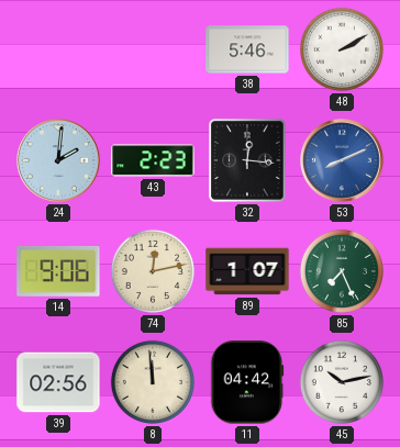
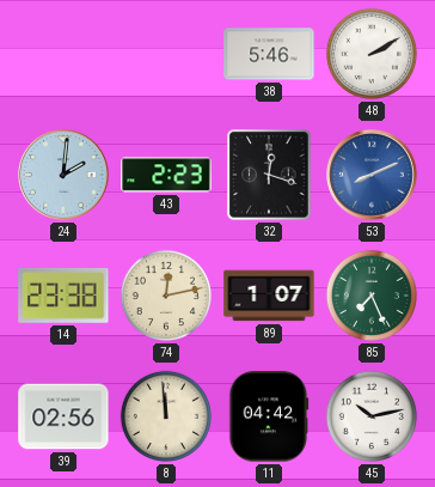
32: 12:16 -> 12:18
14: 9:06 -> 23:38
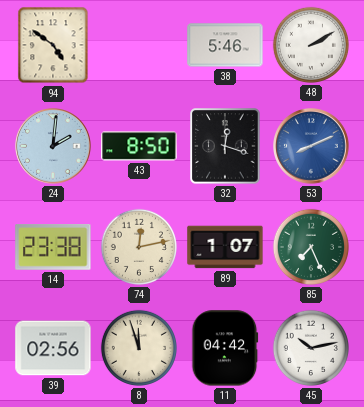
94: none -> 4:51
43: 2:23 -> 8:50
8: 11:59 -> 11:57
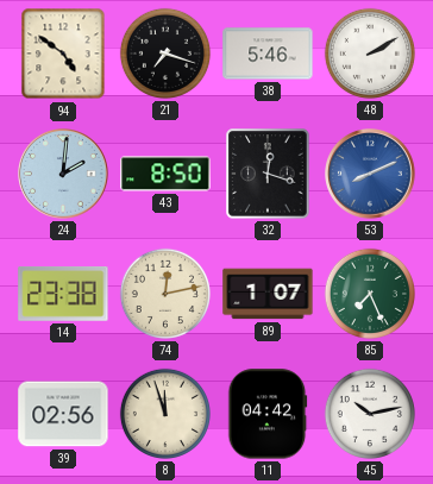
21: none -> 7:18
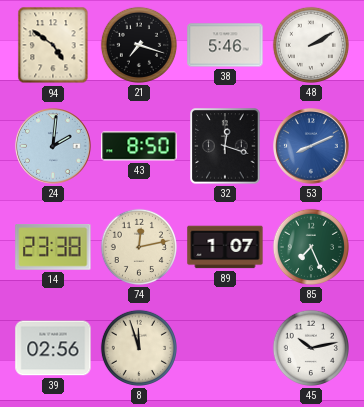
11: 04:42 -> none
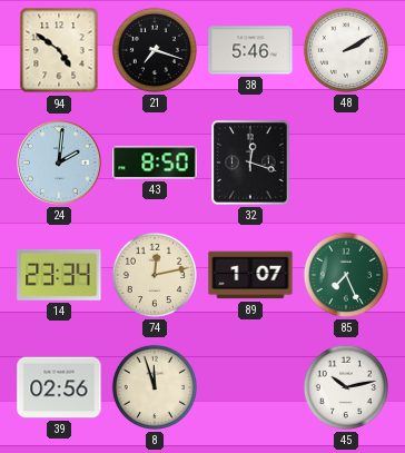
53: 8:11 -> none
14: 23:38 -> 23:34
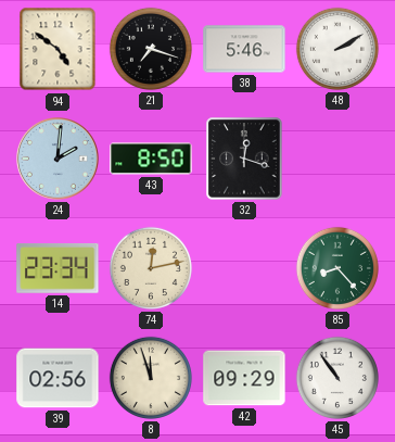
89: 1:07 -> none
85: 7:26 -> 8:23
42: none -> 09:29
45: 10:13 -> 10:54
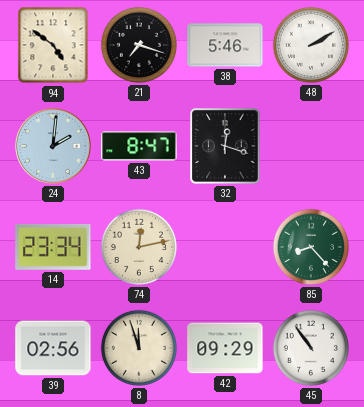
43: 8:50 -> 8:47
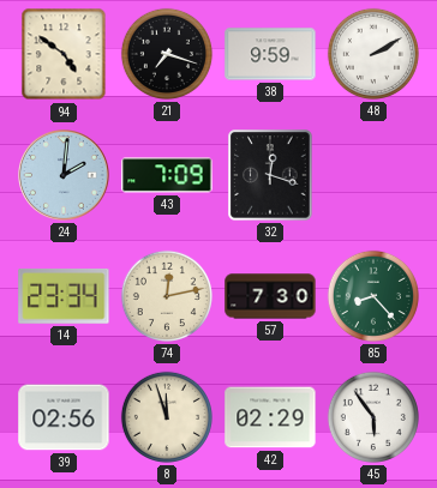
38: 5:46 -> 9:59
43: 8:47 -> 7:09
57: none -> 7:30
42: 09:29 -> 02:29
45: 10:54 -> 5:54
